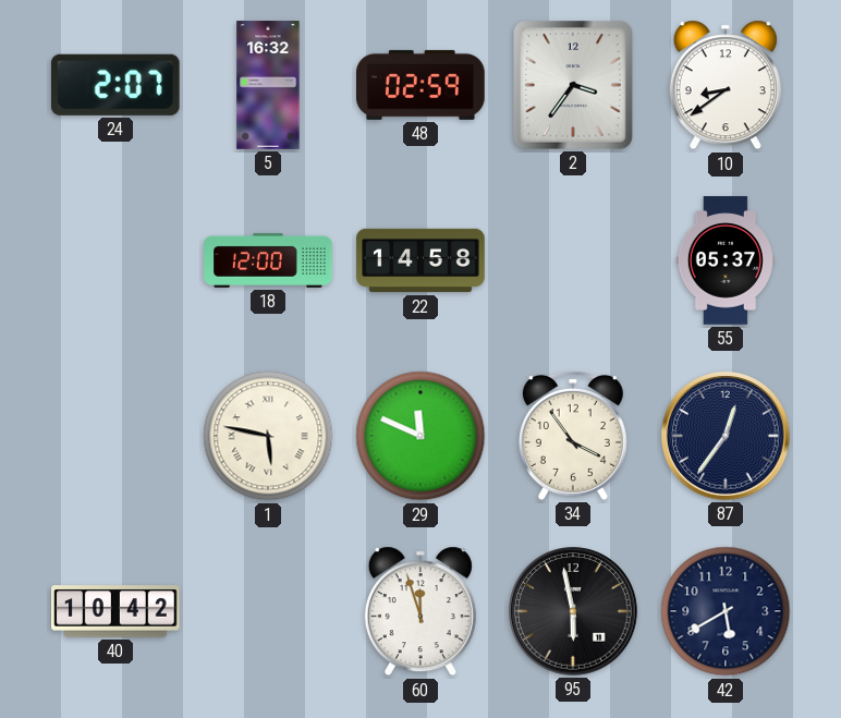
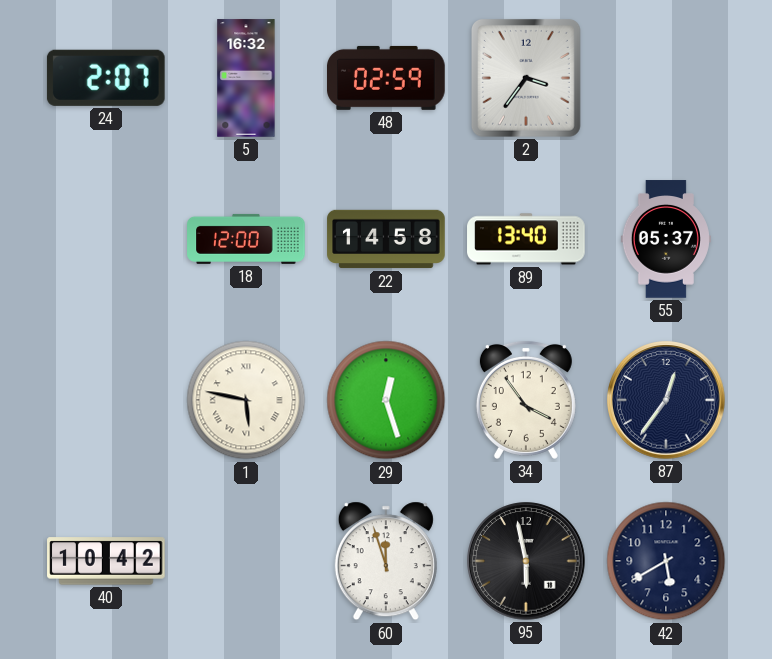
10: 8:39 -> none
89: none -> 13:40
29: 11:49 -> 12:27
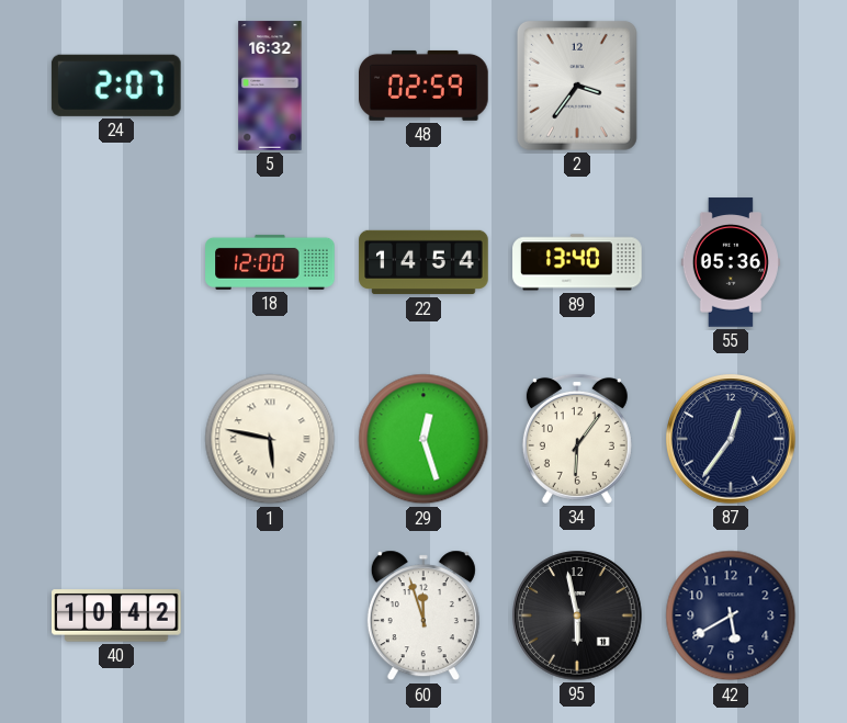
22: 14:58 -> 14:54
55: 05:37 -> 05:36
34: 3:54 -> 6:06
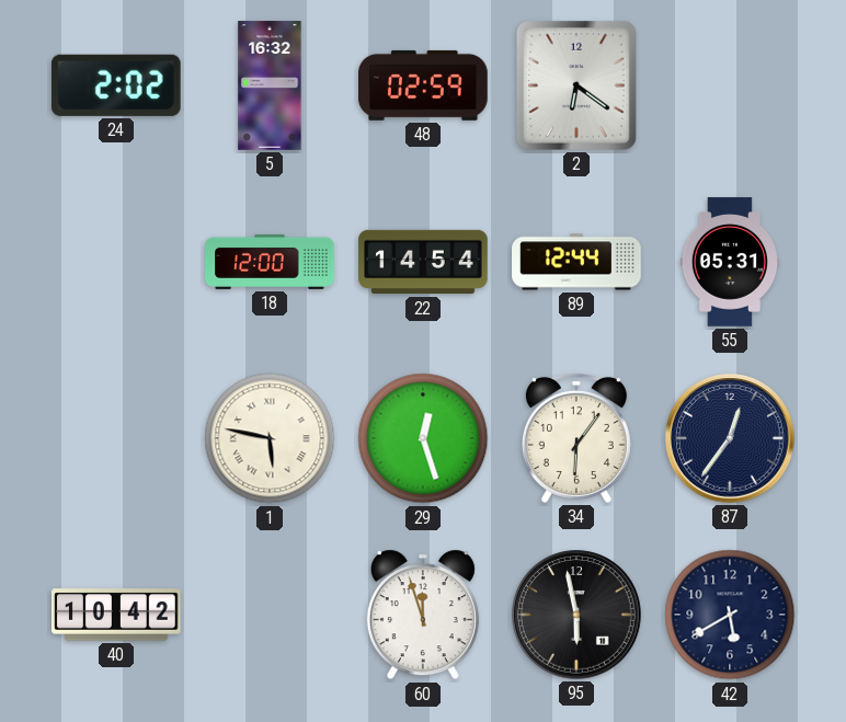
24: 2:07 -> 2:02
2: 3:36 -> 6:21
89: 13:40 -> 12:44
55: 05:36 -> 05:31
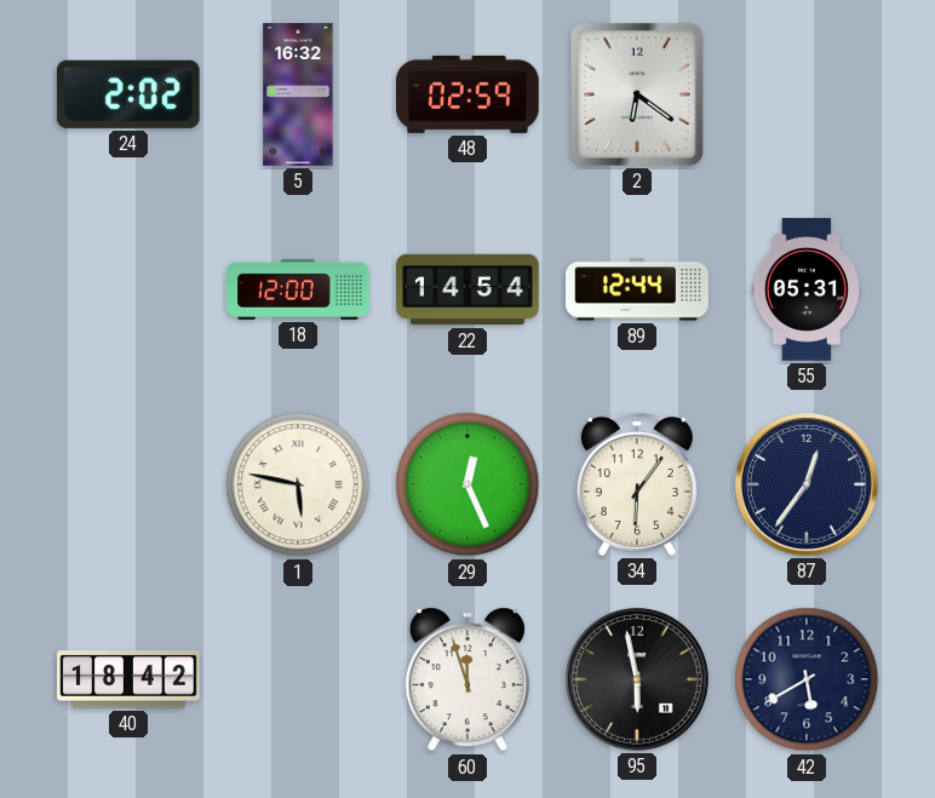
29: 12:27 -> 12:26
40: 10:42 -> 18:42
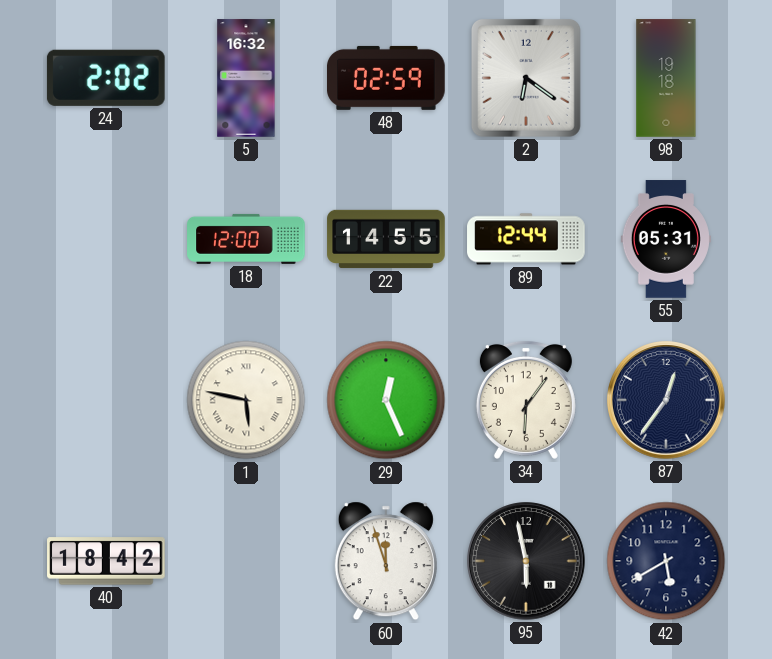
98: none -> 19:18
22: 14:54 -> 14:55
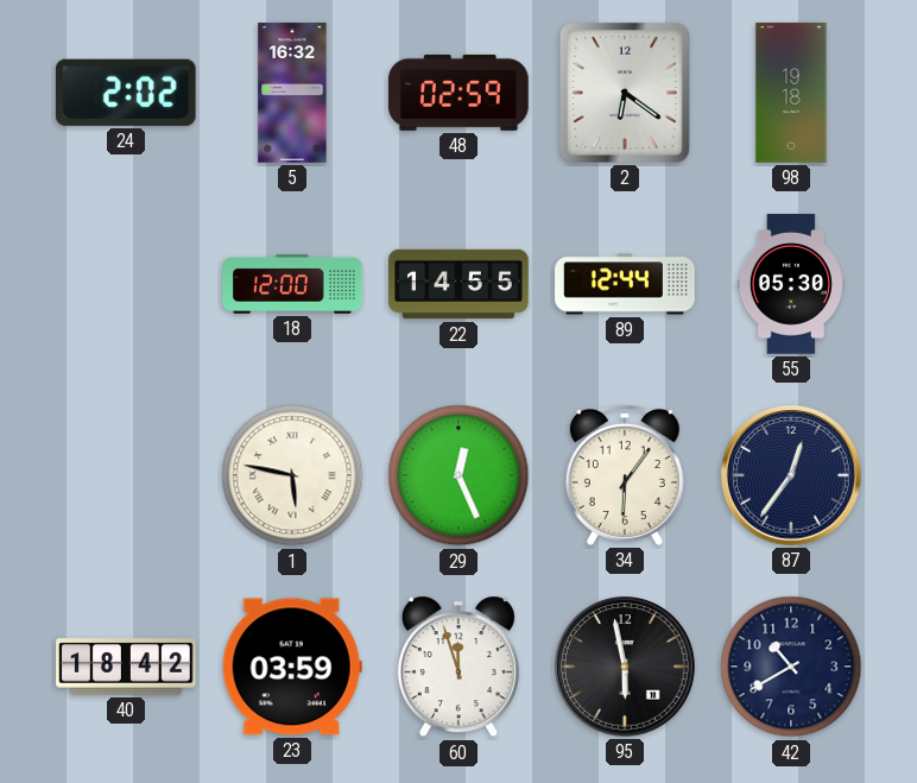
55: 05:31 -> 05:30
23: none -> 03:59
42: 5:40 -> 10:40
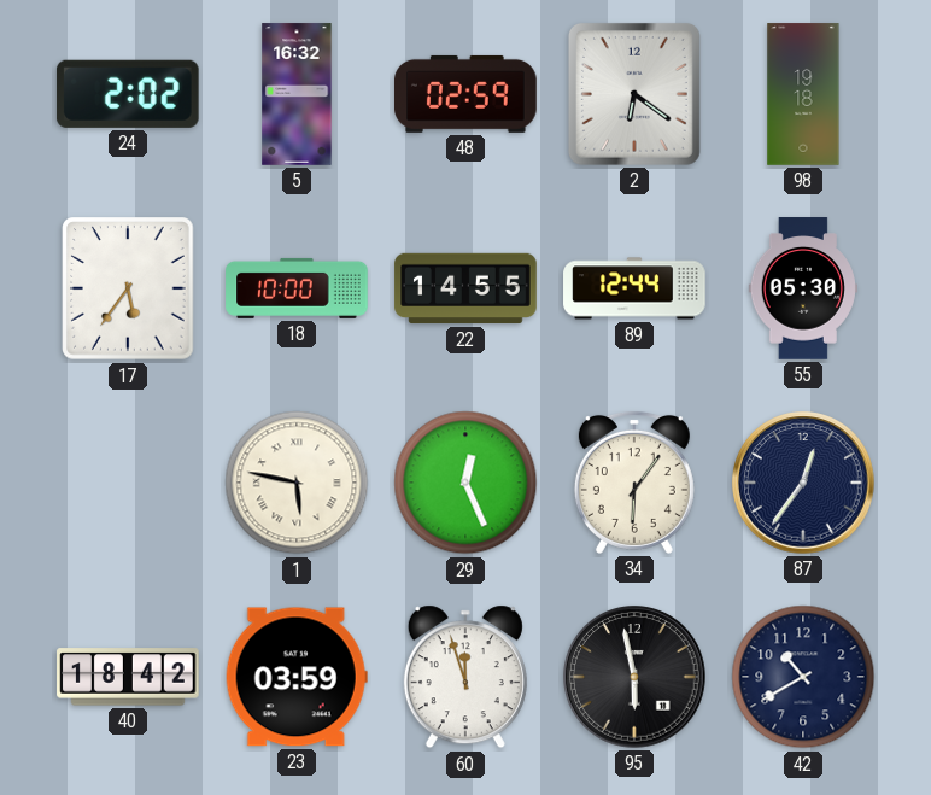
17: none -> 5:36
18: 12:00 -> 10:00
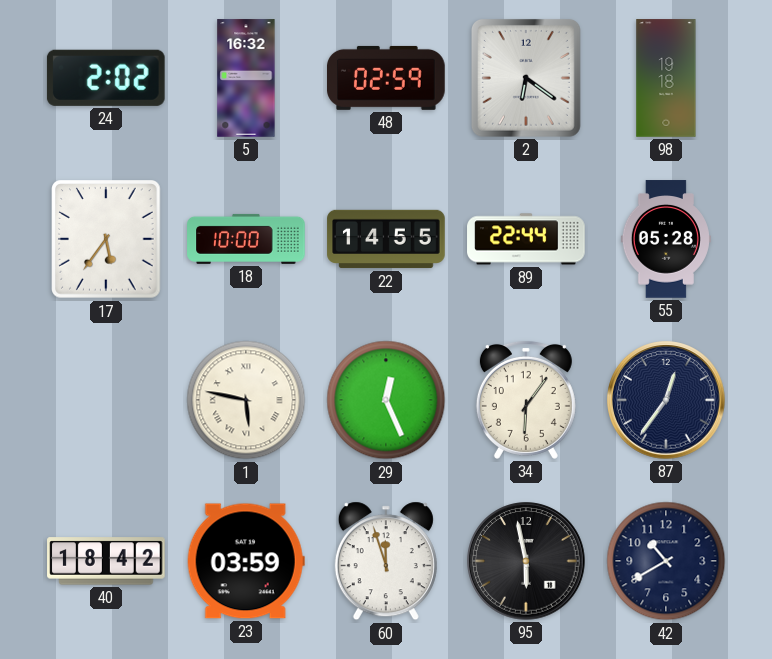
89: 12:44 -> 22:44
55: 05:30 -> 05:28
